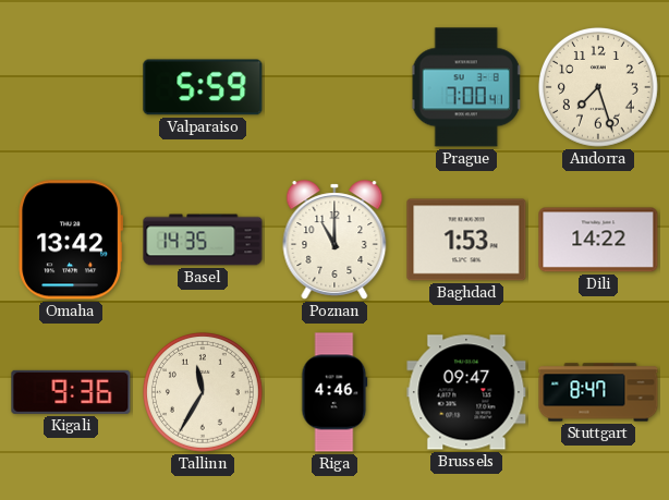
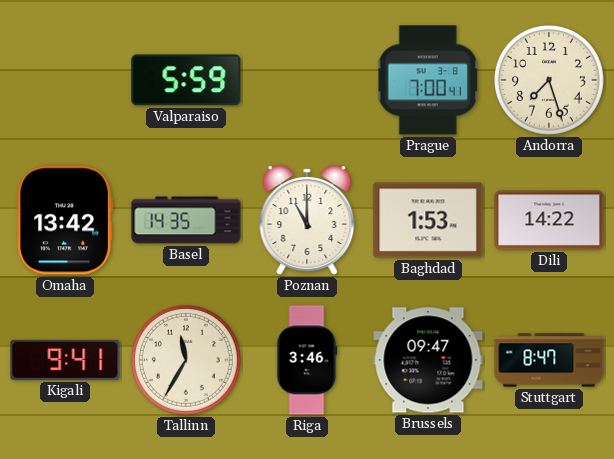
Kigali: 9:36 -> 9:41
Riga: 4:46 -> 3:46
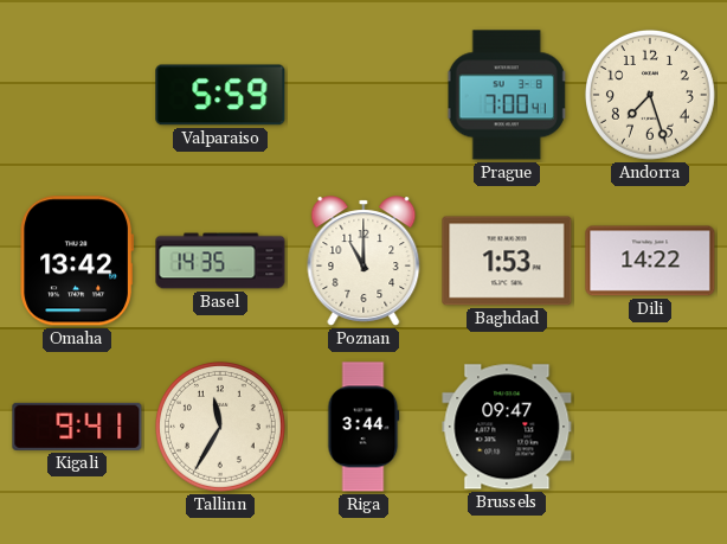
Riga: 3:46 -> 3:44
Stuttgart: 8:47 -> none
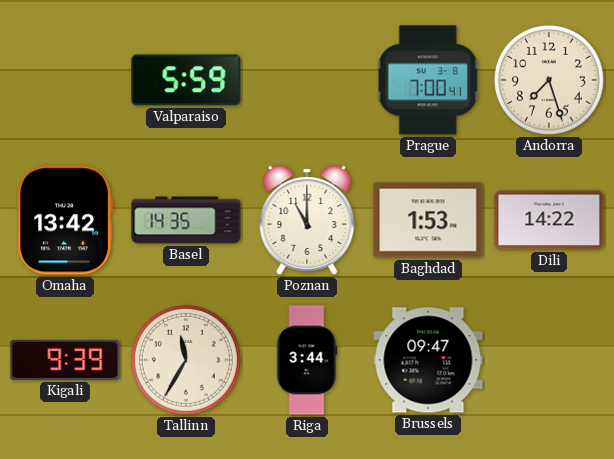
Kigali: 9:41 -> 9:39
